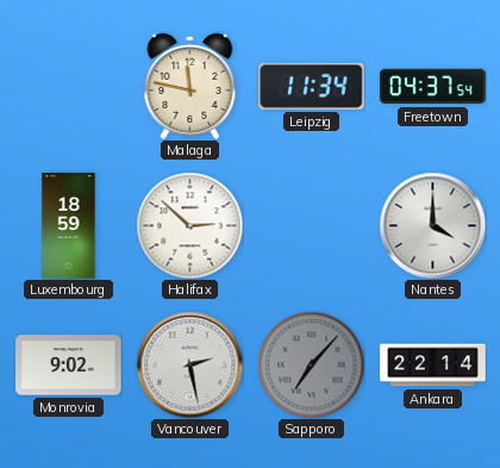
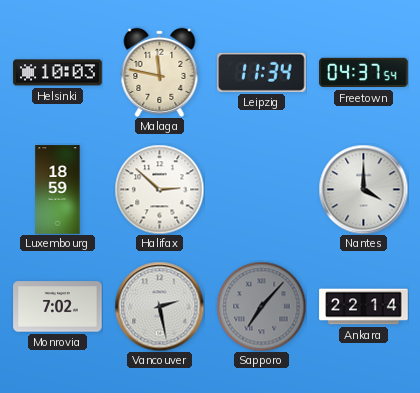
Helsinki: none -> 10:03
Monrovia: 9:02 -> 7:02
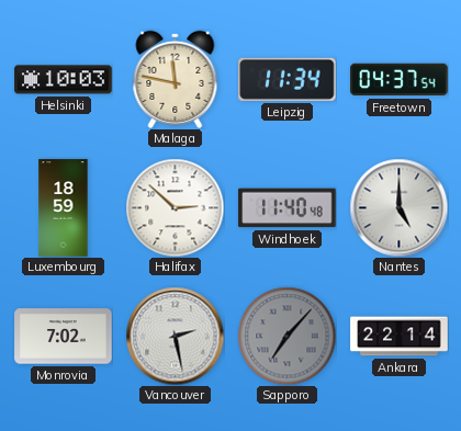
Windhoek: none -> 11:40
Nantes: 4:00 -> 5:00
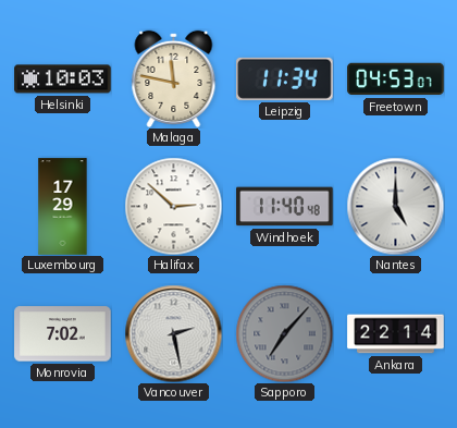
Freetown: 04:37 -> 04:53
Luxembourg: 18:59 -> 17:29
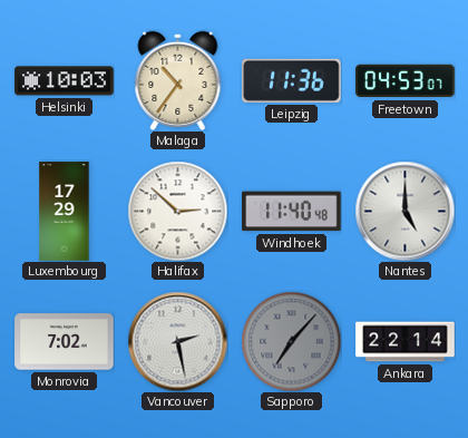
Malaga: 11:47 -> 10:36
Leipzig: 11:34 -> 11:36
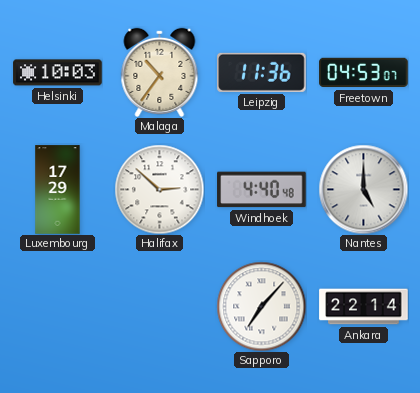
Windhoek: 11:40 -> 4:40
Monrovia: 7:02 -> none
Vancouver: 2:28 -> none
Sapporo dial: grey -> white
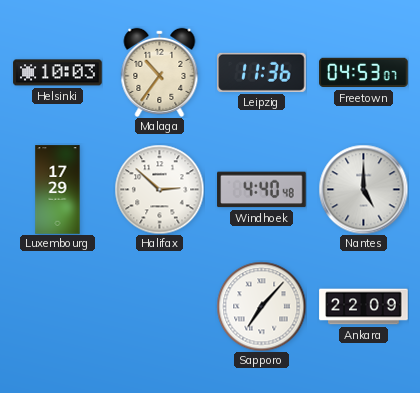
Ankara: 22:14 -> 22:09
